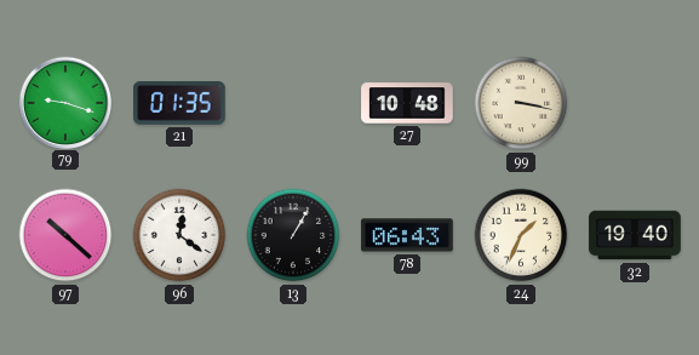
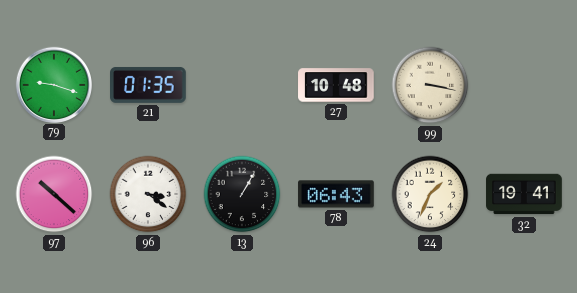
96: 12:21 -> 3:21
32: 19:40 -> 19:41
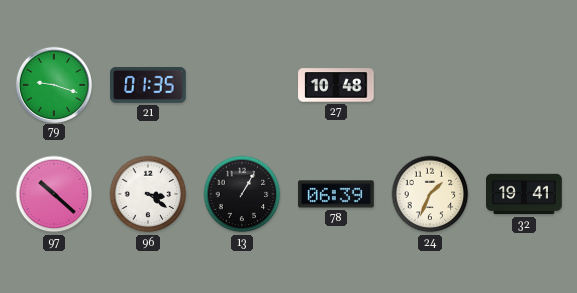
99: 3:17 -> none
78: 06:43 -> 06:39
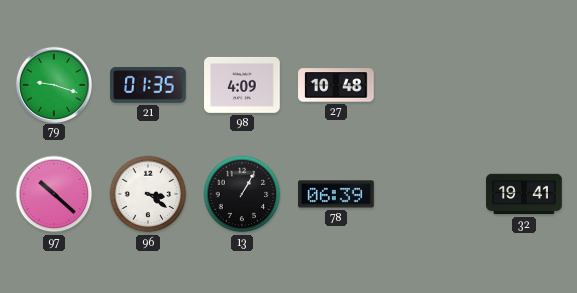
98: none -> 4:09
24: 1:34 -> none
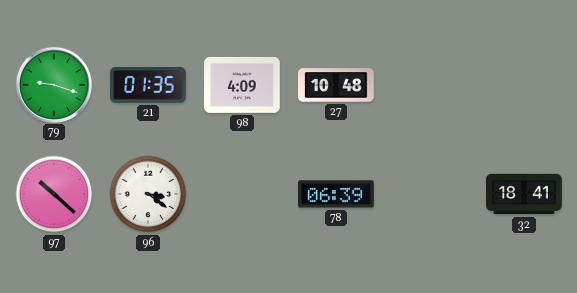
13: 1:05 -> none
32: 19:41 -> 18:41
